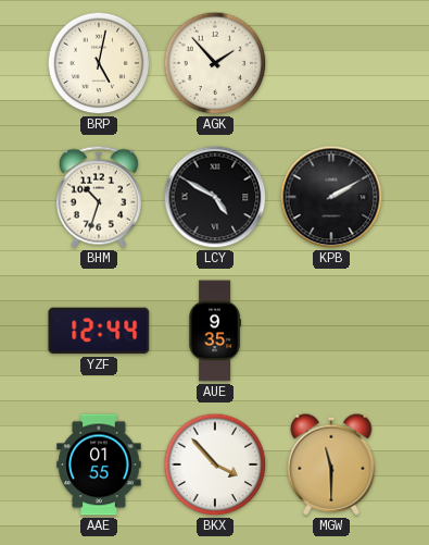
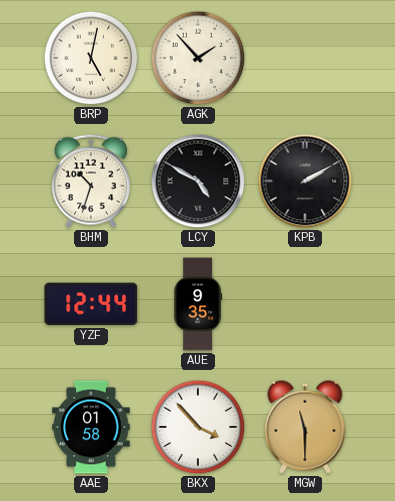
AAE: 01:55 -> 01:58
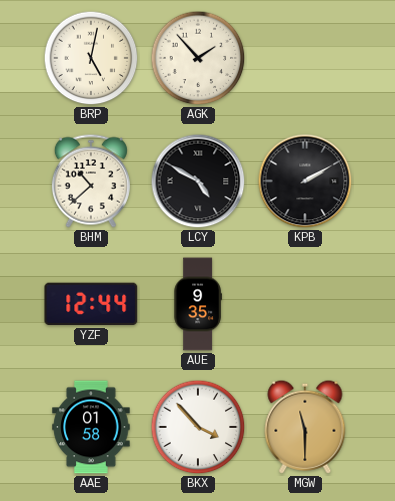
BHM: 10:33 -> 10:38
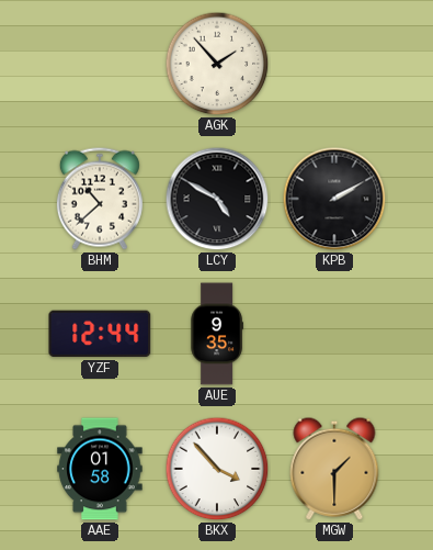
BRP: 5:02 -> none
MGW: 11:30 -> 1:30
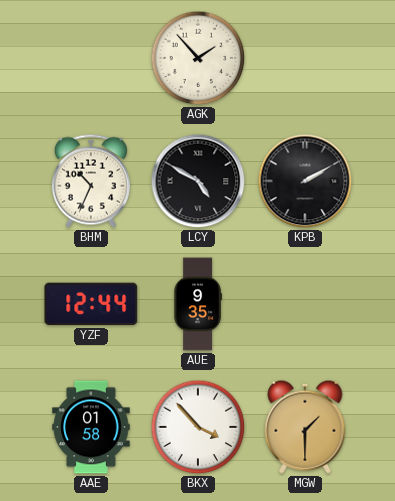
BHM: 10:38 -> 10:34
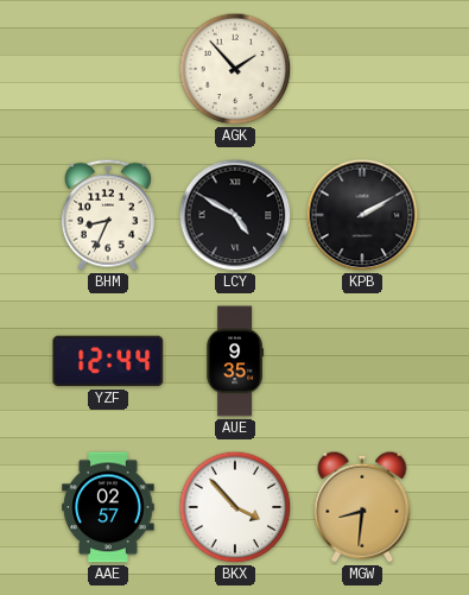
BHM: 10:34 -> 8:34
AAE: 01:58 -> 02:57
MGW: 1:30 -> 8:31
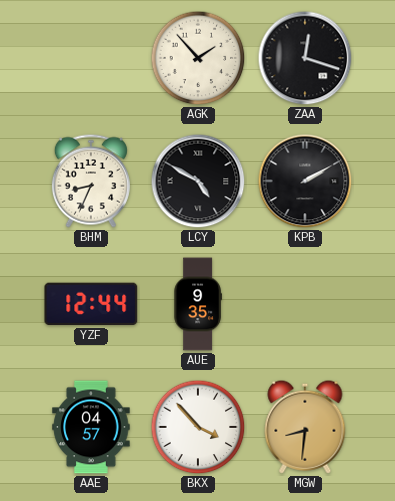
ZAA: none -> 12:18
AAE: 02:57 -> 04:57
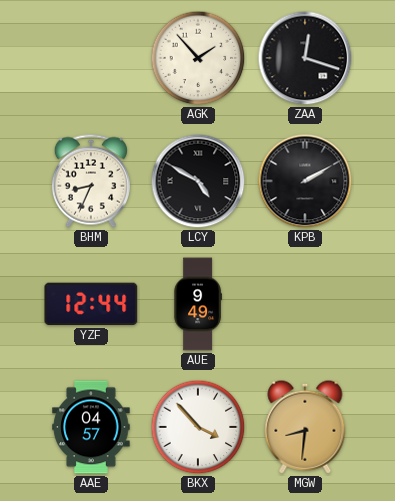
AUE: 9:35 -> 9:49
